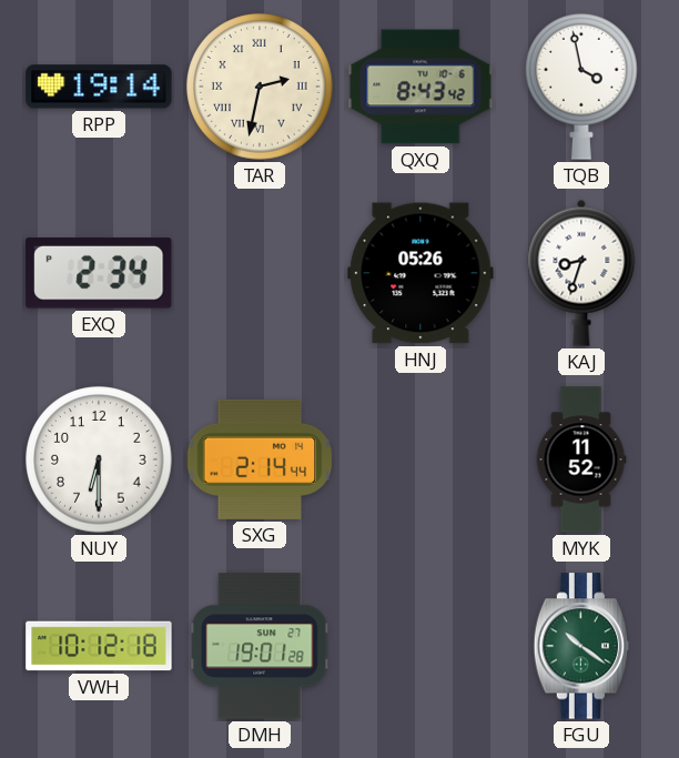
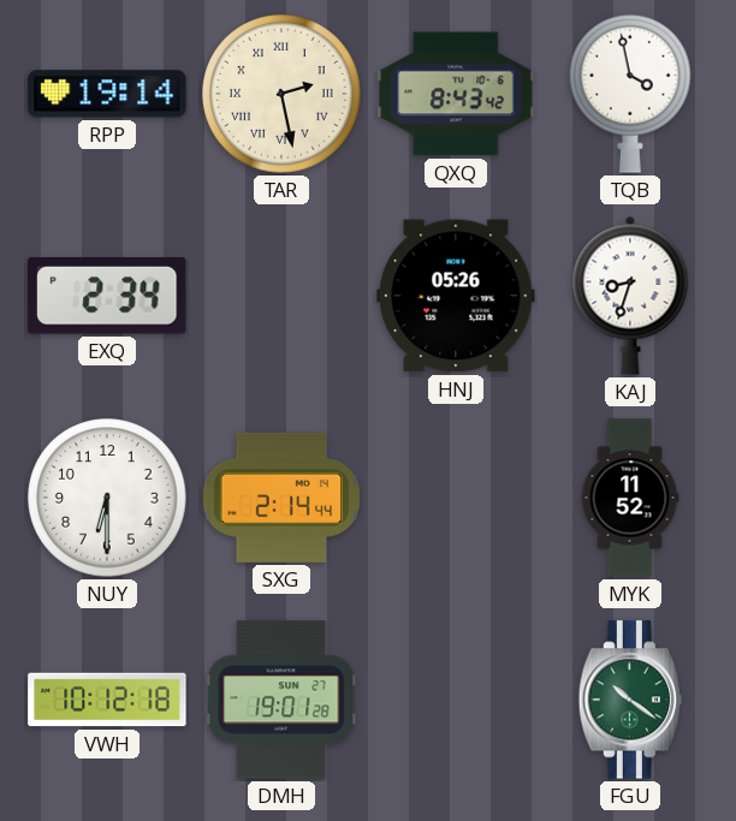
TAR: 2:32 -> 2:28
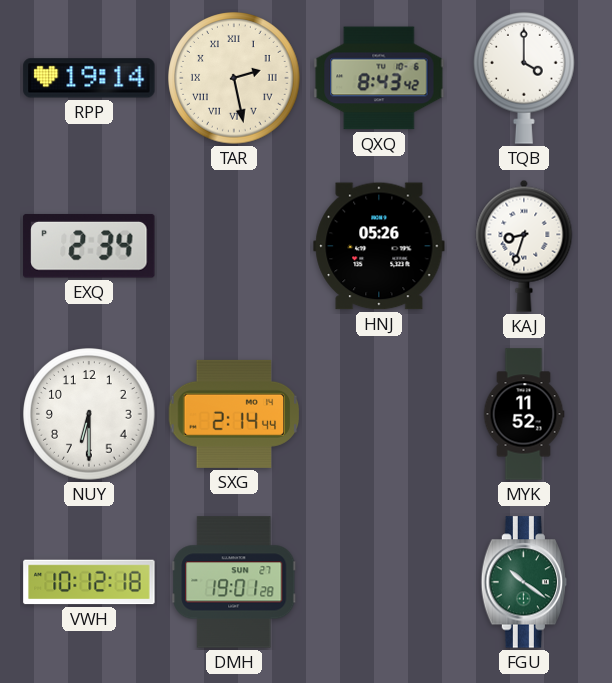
TQB: 3:58 -> 4:00
